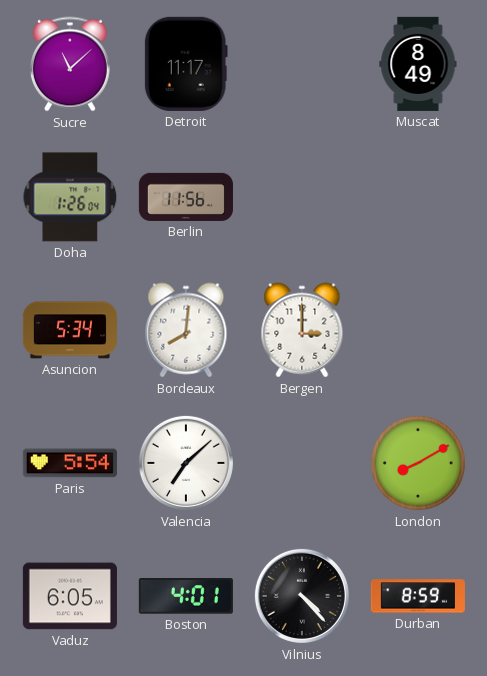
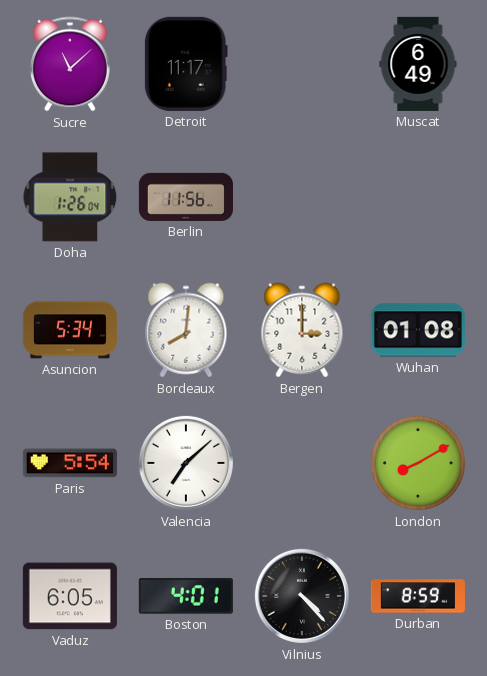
Muscat: 8:49 -> 6:49
Wuhan: none -> 01:08
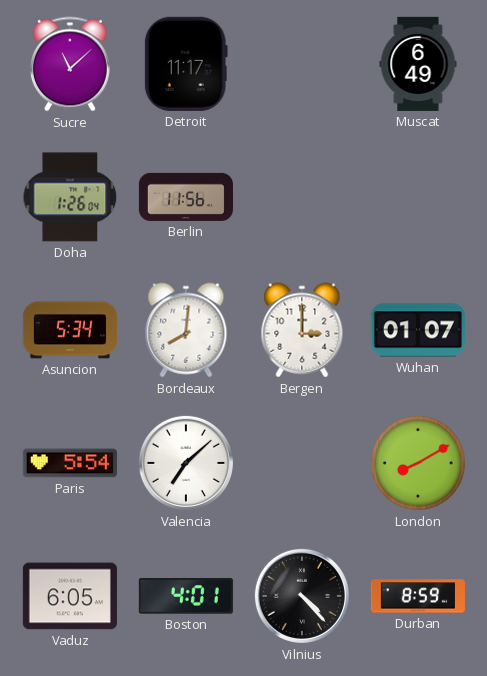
Wuhan: 01:08 -> 01:07
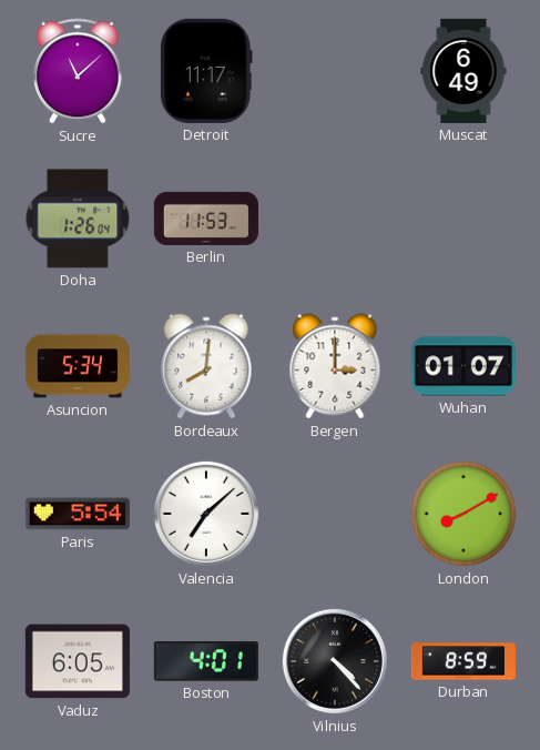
Berlin: 11:56 -> 11:53
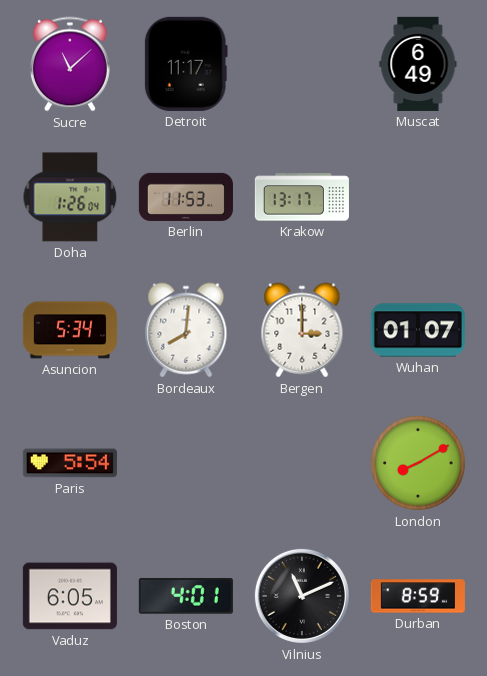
Krakow: none -> 13:17
Valencia: 7:08 -> none
Vilnius: 4:23 -> 11:11
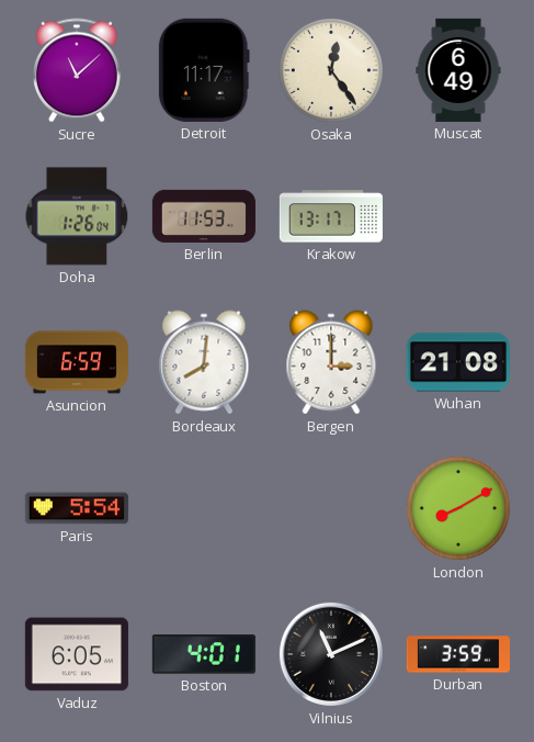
Osaka: none -> 12:24
Asuncion: 5:34 -> 6:59
Wuhan: 01:07 -> 21:08
Durban: 8:59 -> 3:59
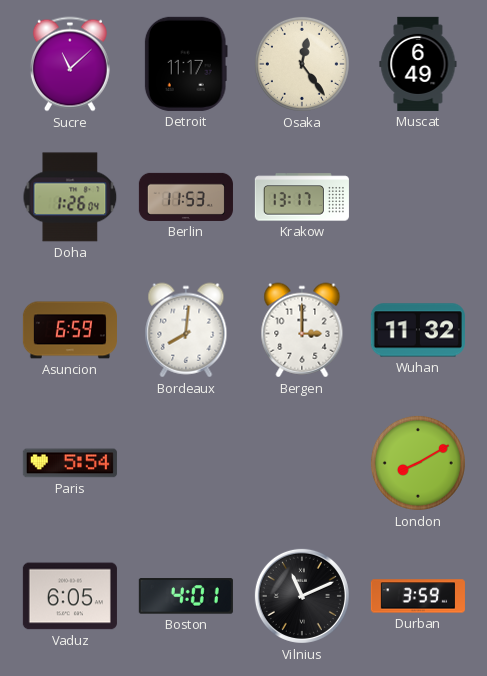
Wuhan: 21:08 -> 11:32
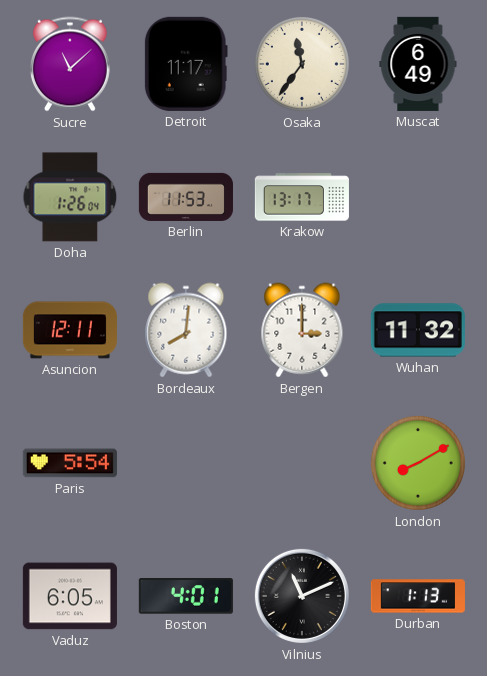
Osaka: 12:24 -> 11:36
Asuncion: 6:59 -> 12:11
Durban: 3:59 -> 1:13
